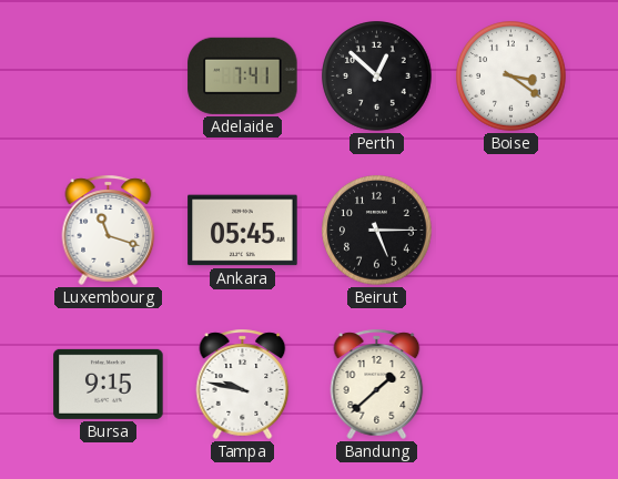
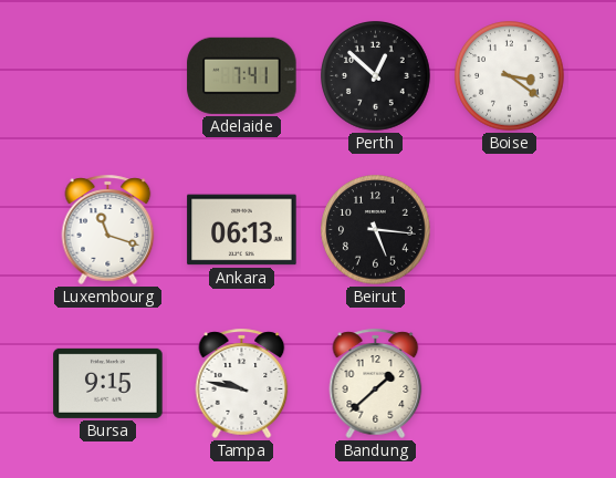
Ankara: 05:45 -> 06:13
Beirut: 5:15 -> 5:16
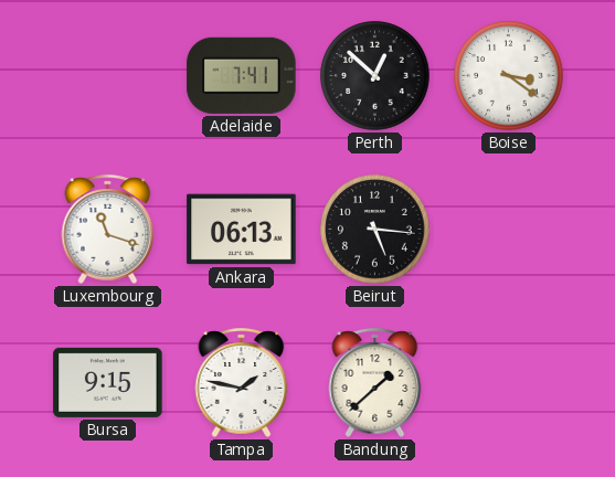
Tampa: 9:47 -> 1:47
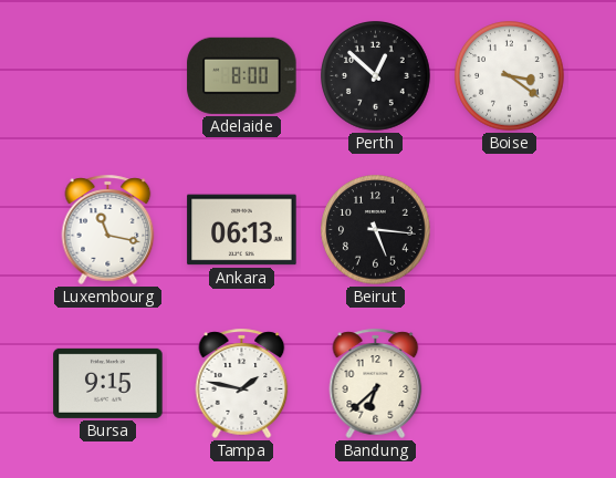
Adelaide: 7:41 -> 8:00
Luxembourg: 11:18 -> 11:17
Bandung: 1:38 -> 6:38
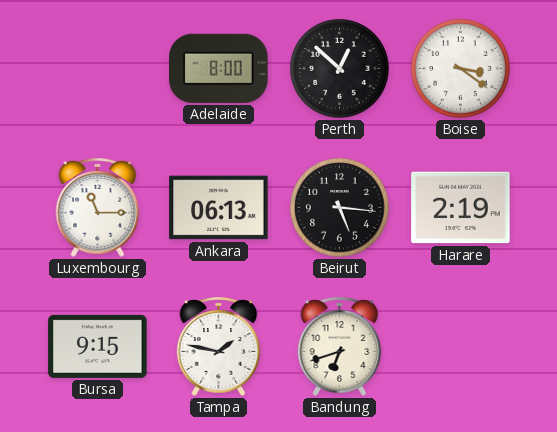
Luxembourg: 11:17 -> 11:15
Harare: none -> 2:19
Bandung: 6:38 -> 6:42
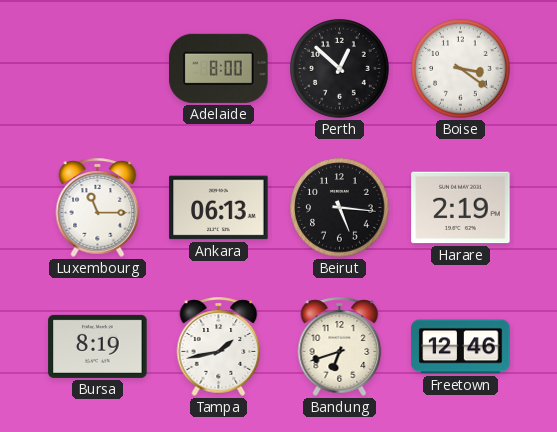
Bursa: 9:15 -> 8:19
Tampa: 1:47 -> 1:43
Freetown: none -> 12:46
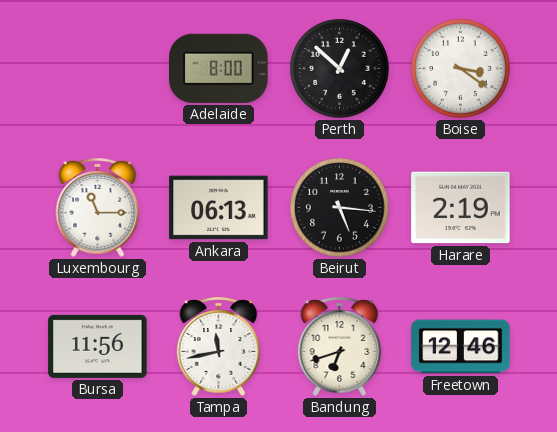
Bursa: 8:19 -> 11:56
Tampa: 1:43 -> 11:43
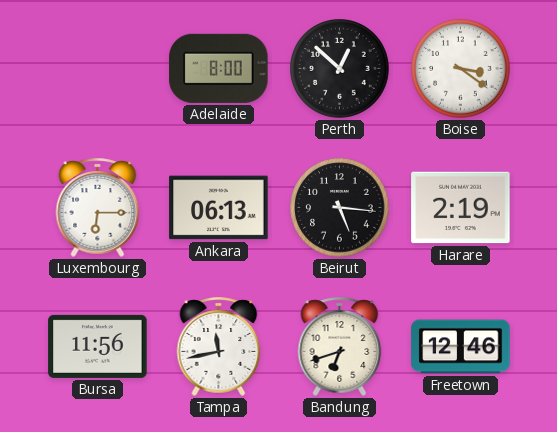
Luxembourg: 11:15 -> 6:15
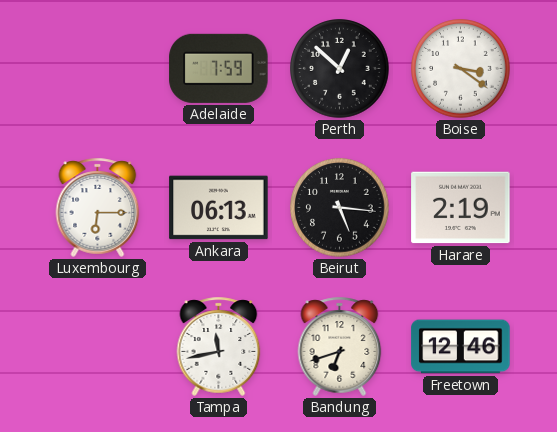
Adelaide: 8:00 -> 7:59
Bursa: 11:56 -> none
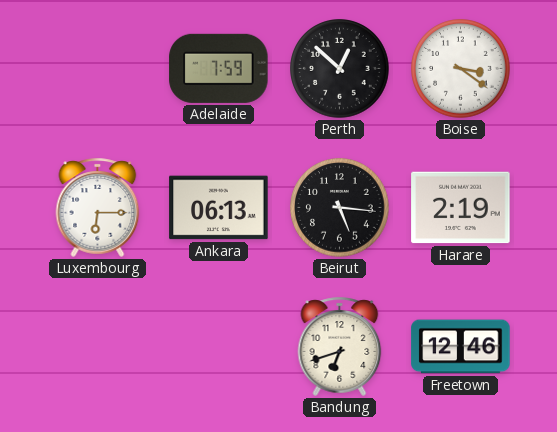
Tampa: 11:43 -> none
